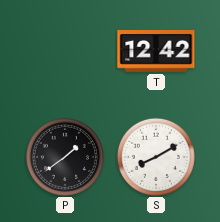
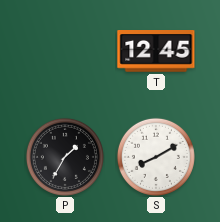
T: 12:42 -> 12:45
P: 1:39 -> 1:35
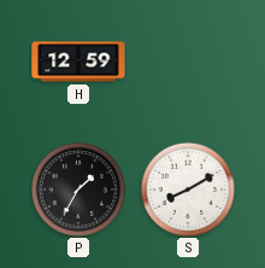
H: none -> 12:59
T: 12:45 -> none
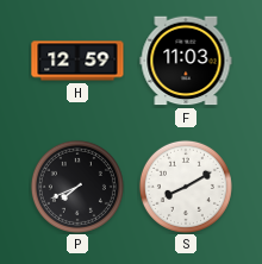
F: none -> 11:03
P: 1:35 -> 7:41
